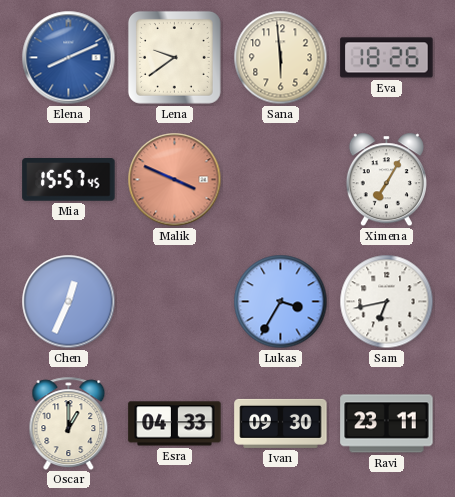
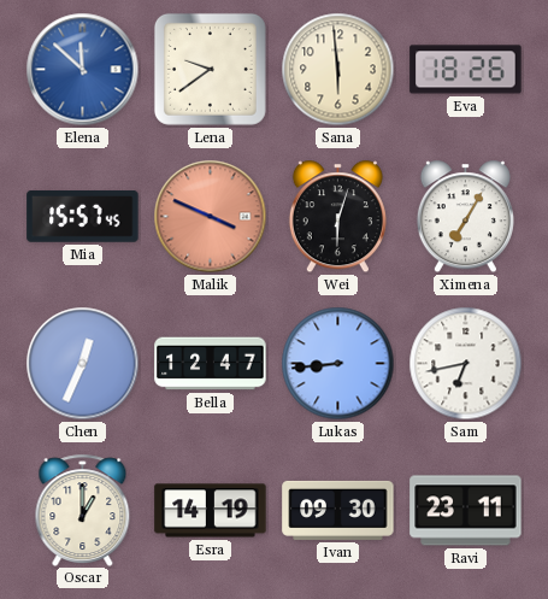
Elena: 8:11 -> 11:52
Wei: none -> 6:03
Bella: none -> 12:47
Lukas: 3:35 -> 8:44
Esra: 04:33 -> 14:19
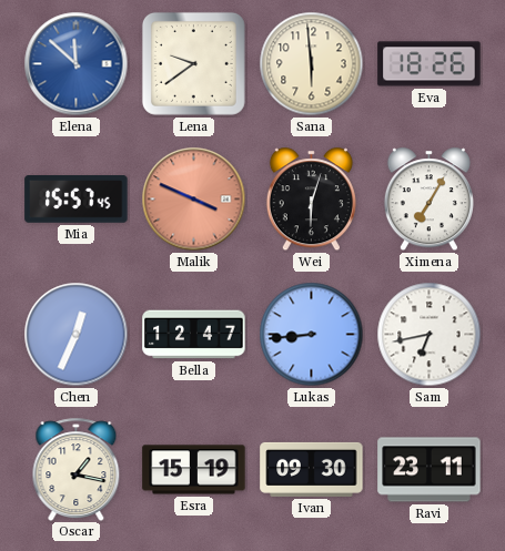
Oscar: 1:00 -> 1:17
Esra: 14:19 -> 15:19
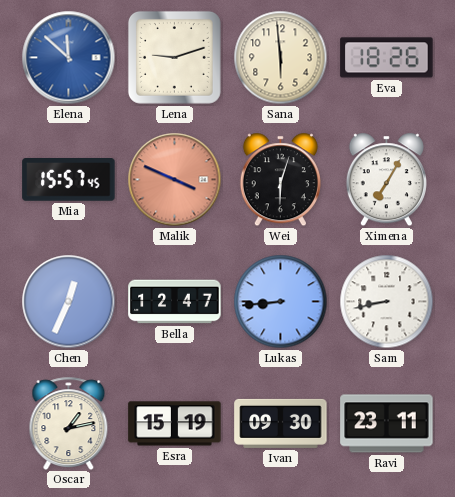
Lena: 9:39 -> 9:12
Sam: 6:43 -> 8:43
Oscar: 1:17 -> 1:13
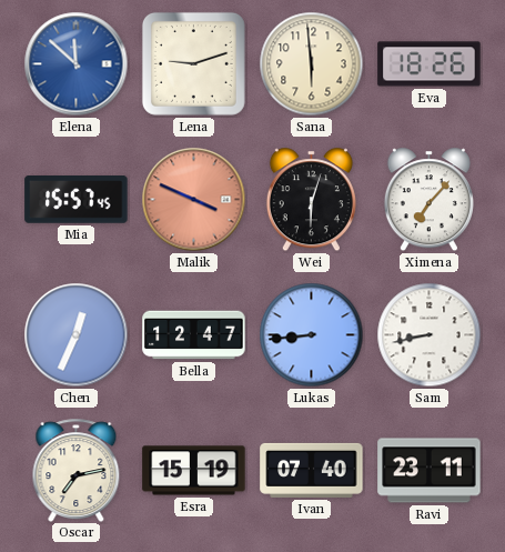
Ximena: 7:05 -> 7:07
Oscar: 1:13 -> 7:13
Ivan: 09:30 -> 07:40
